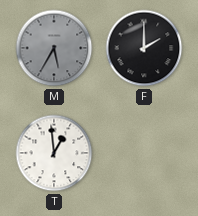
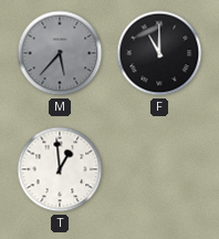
M: 5:35 -> 5:37
F: 2:00 -> 11:00
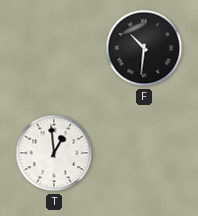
M: 5:37 -> none
F: 11:00 -> 10:31
